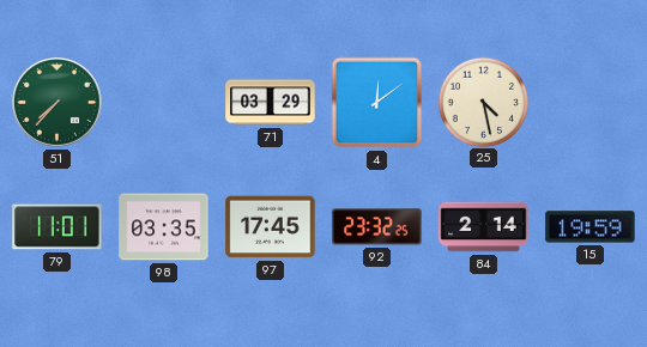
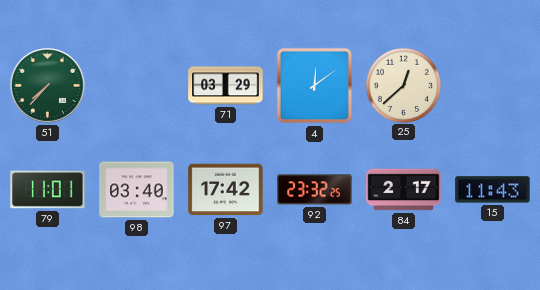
25: 4:28 -> 12:38
98: 03:35 -> 03:40
97: 17:45 -> 17:42
84: 2:14 -> 2:17
15: 19:59 -> 11:43
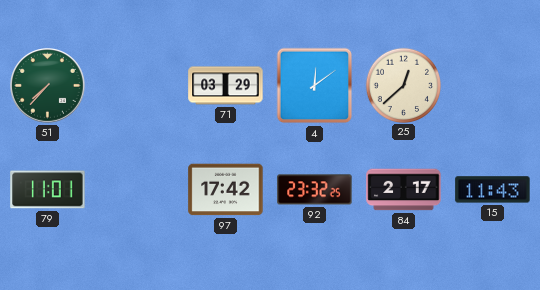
98: 03:40 -> none
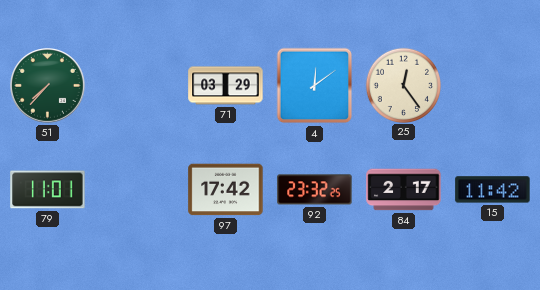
25: 12:38 -> 12:24
15: 11:43 -> 11:42
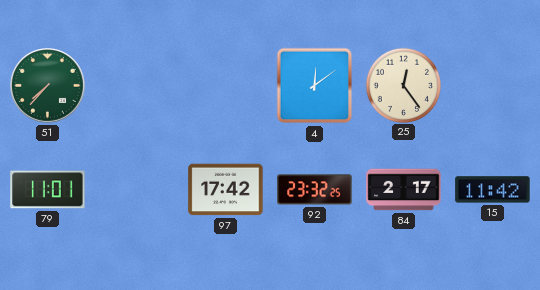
71: 03:29 -> none
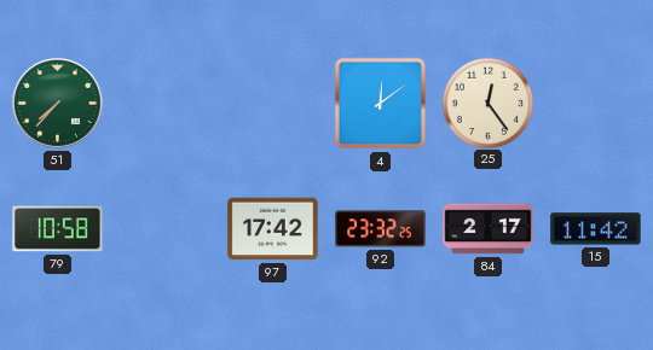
79: 11:01 -> 10:58
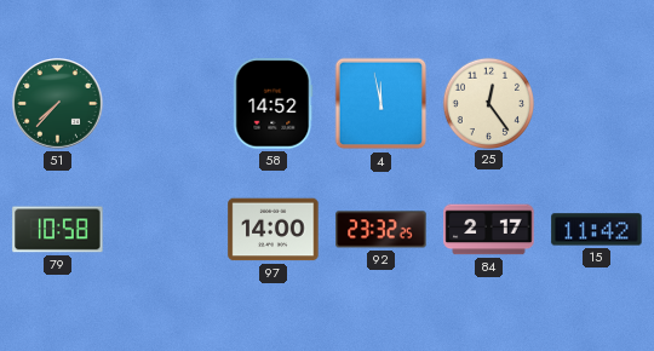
58: none -> 14:52
4: 12:09 -> 11:58
97: 17:42 -> 14:00
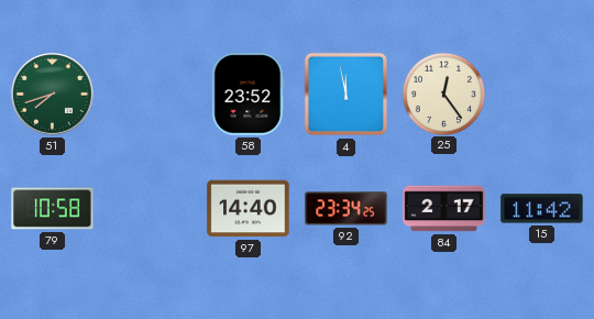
51: 7:37 -> 7:42
58: 14:52 -> 23:52
97: 14:00 -> 14:40
92: 23:32 -> 23:34
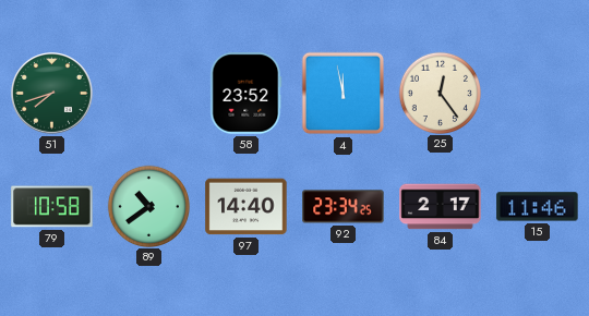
89: none -> 10:39
15: 11:42 -> 11:46
